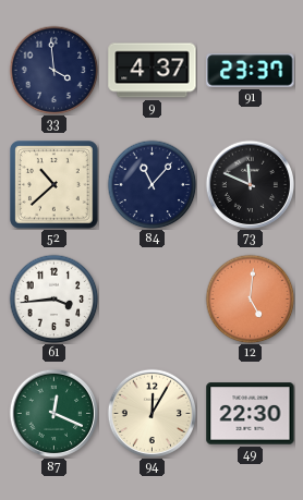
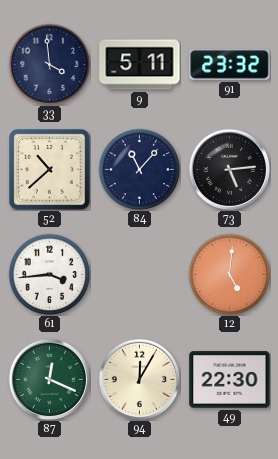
9: 4:37 -> 5:11
91: 23:37 -> 23:32
73: 11:49 -> 5:14
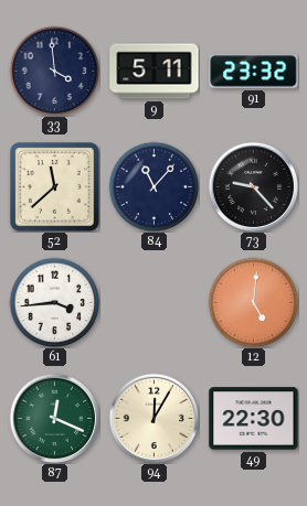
52: 10:38 -> 11:38
73: 5:14 -> 9:23
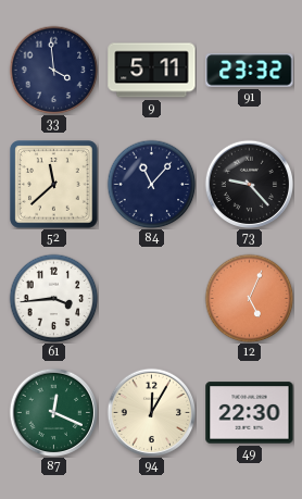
12: 5:01 -> 5:04
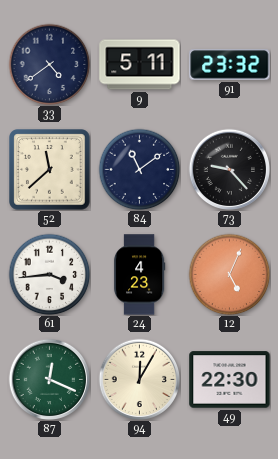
33: 3:59 -> 4:39
84: 11:07 -> 11:09
24: none -> 4:23
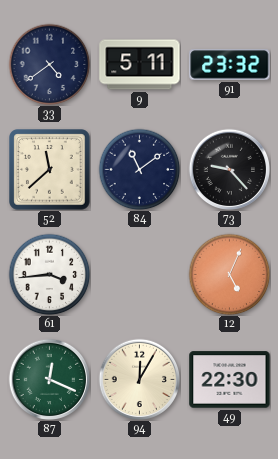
24: 4:23 -> none
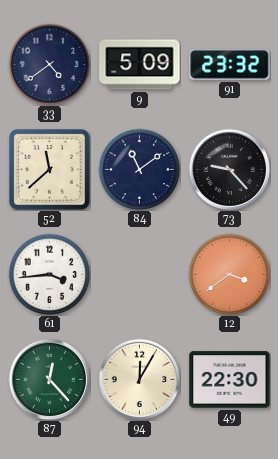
9: 5:11 -> 5:09
12: 5:04 -> 3:39
87: 12:19 -> 12:23
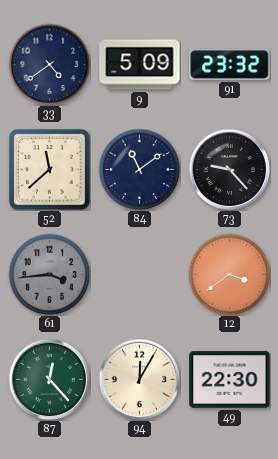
61 dial: white -> grey
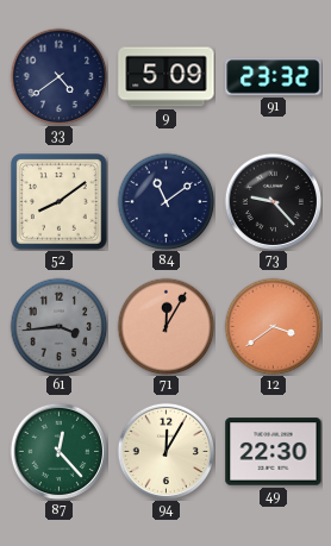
52: 11:38 -> 8:09
71: none -> 12:05
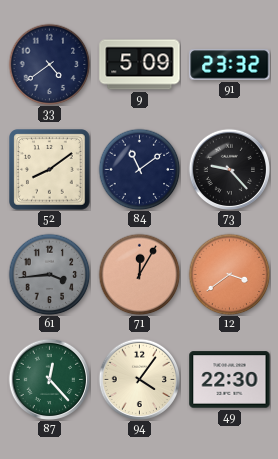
94: 12:05 -> 4:06
